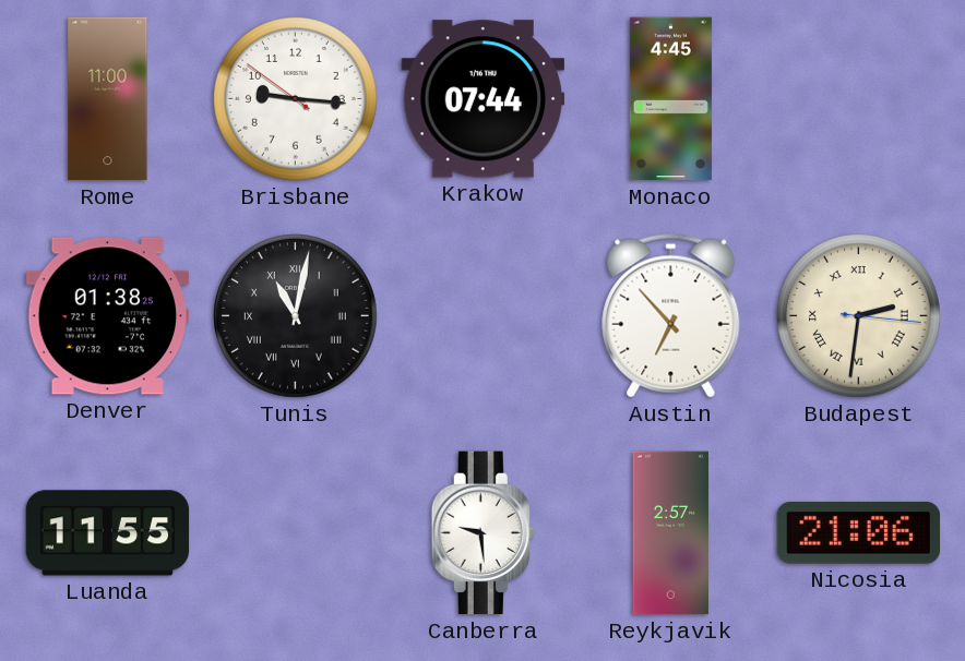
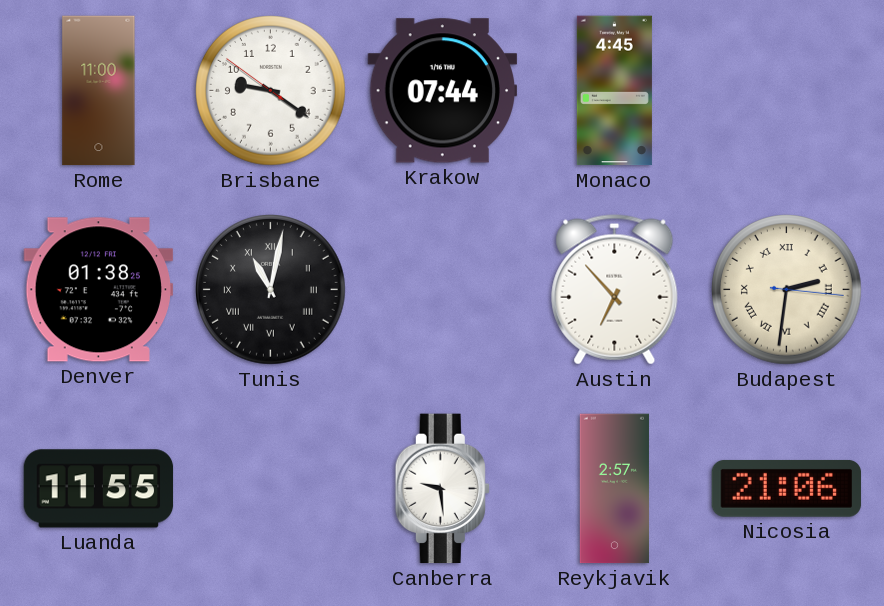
Brisbane: 9:15 -> 9:20
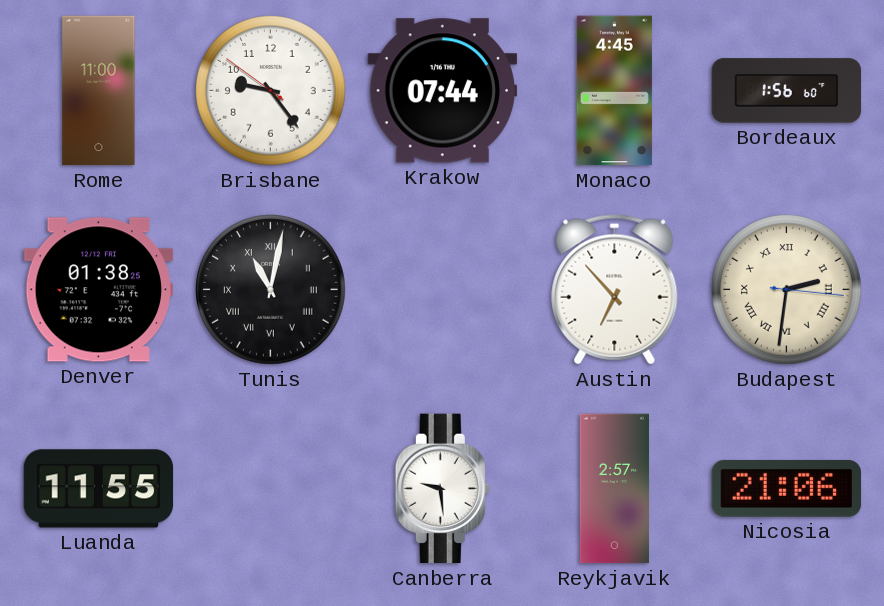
Brisbane: 9:20 -> 9:23
Bordeaux: none -> 1:56
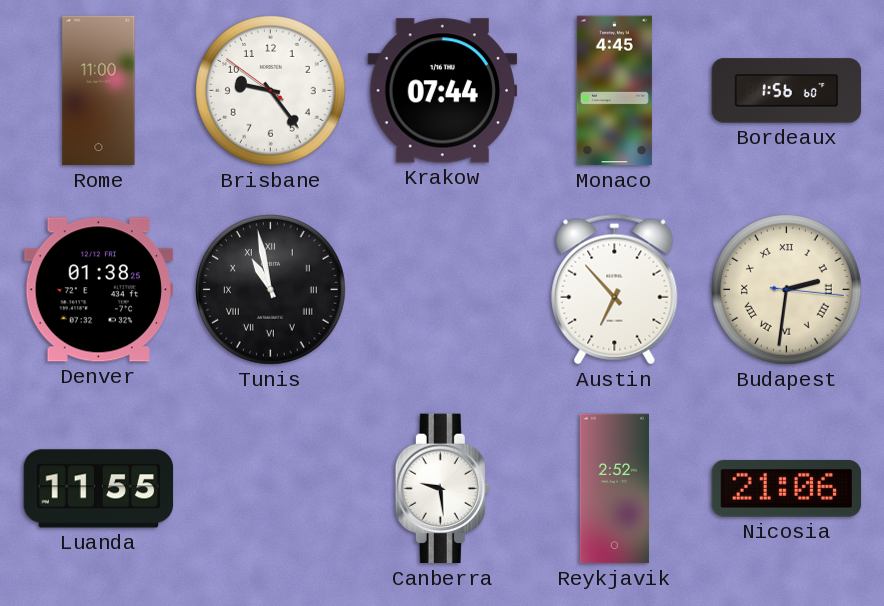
Tunis: 11:02 -> 10:58
Reykjavik: 2:57 -> 2:52
